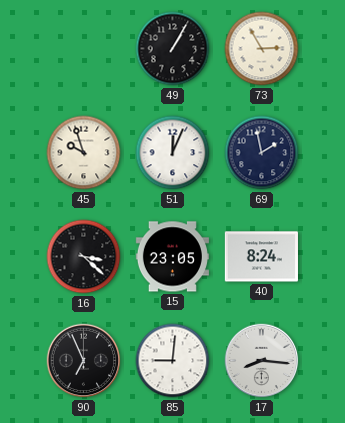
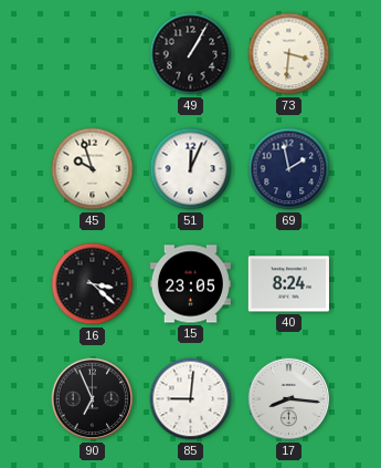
73: 2:55 -> 3:31
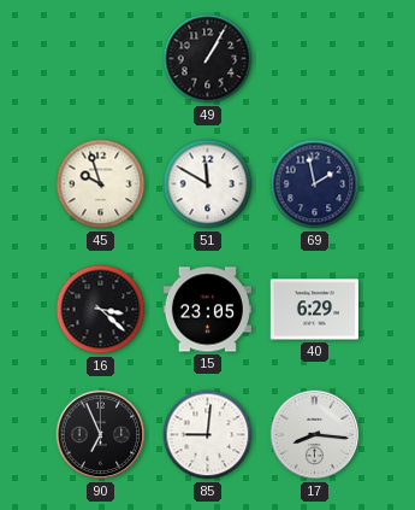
73: 3:31 -> none
51: 12:04 -> 11:50
40: 8:24 -> 6:29
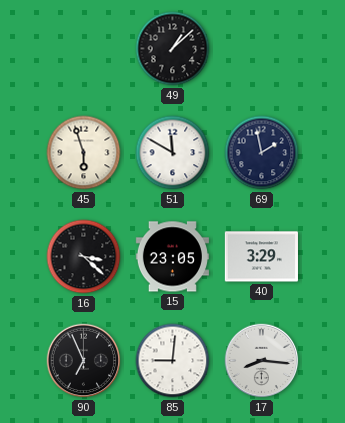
49: 1:05 -> 1:08
45: 9:57 -> 5:57
40: 6:29 -> 3:29
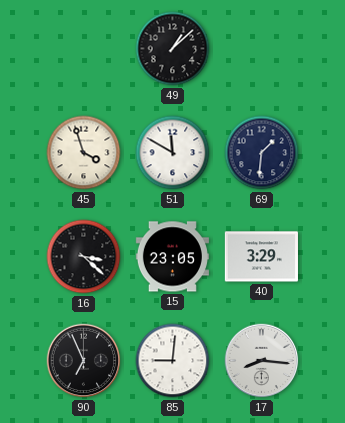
45: 5:57 -> 3:57
69: 1:58 -> 1:31
